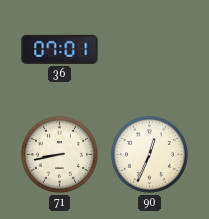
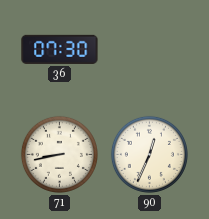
36: 07:01 -> 07:30
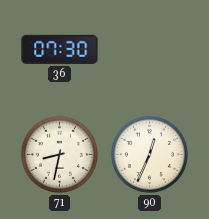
71: 8:43 -> 8:32
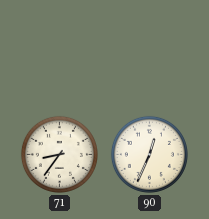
36: 07:30 -> none
71: 8:32 -> 8:36
